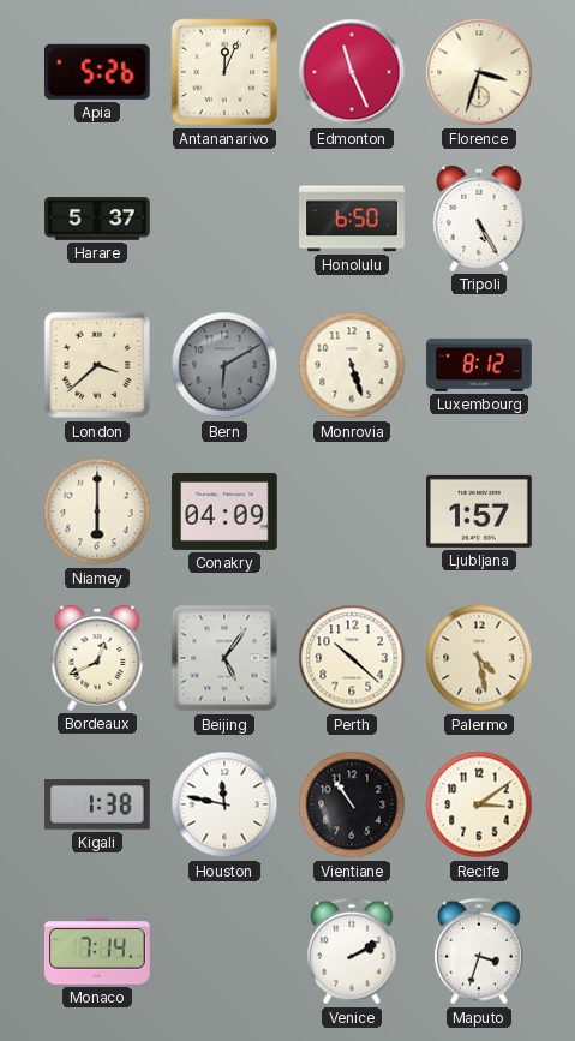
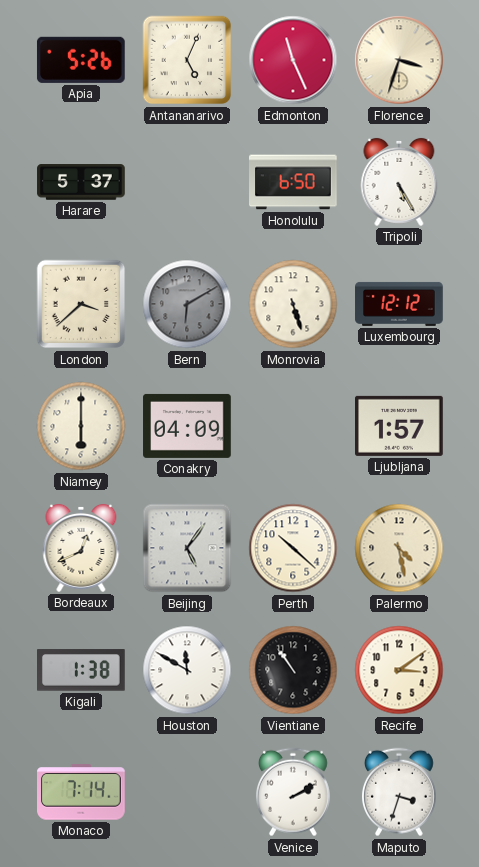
Antananarivo: 12:04 -> 5:04
Luxembourg: 8:12 -> 12:12
Houston: 11:47 -> 11:50
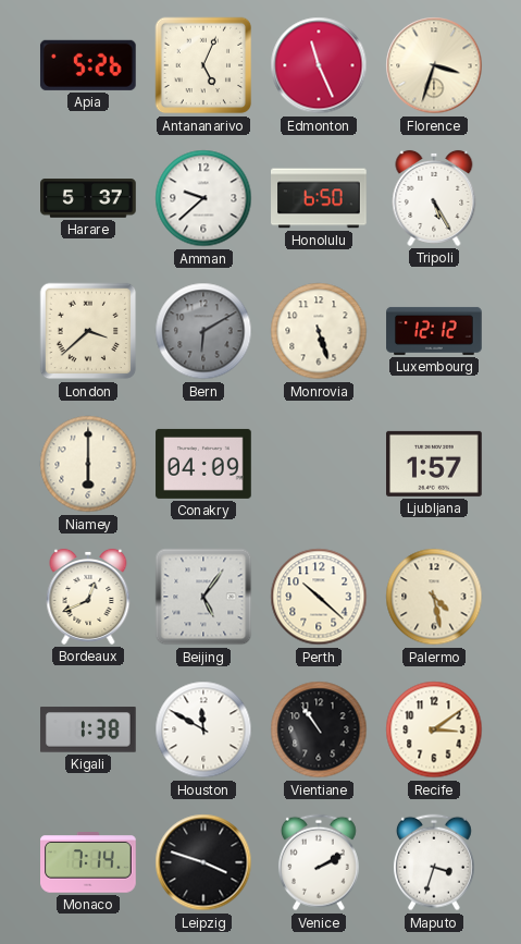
Amman: none -> 9:38
Leipzig: none -> 3:48
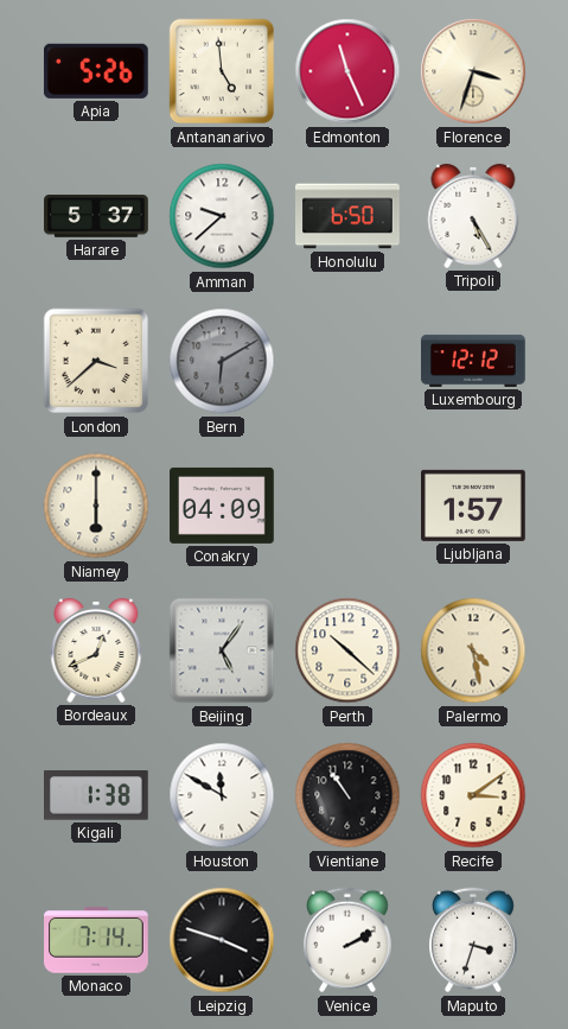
Antananarivo: 5:04 -> 4:59
Monrovia: 5:27 -> none
